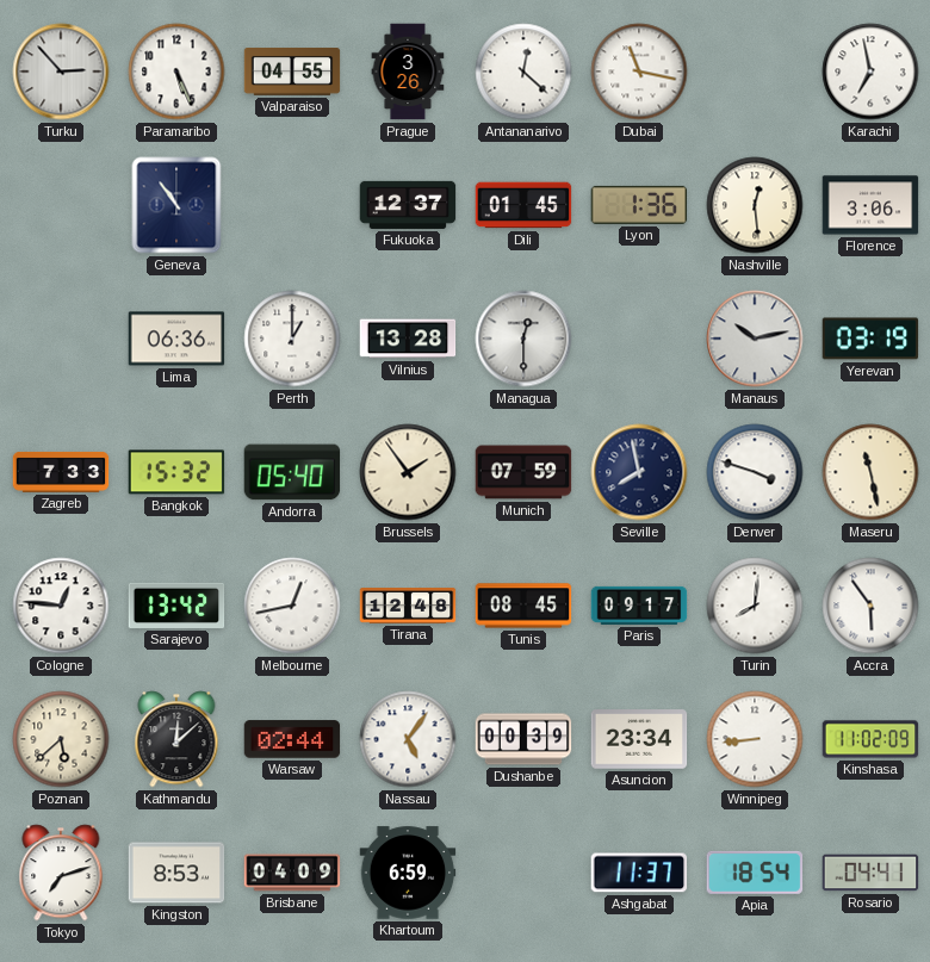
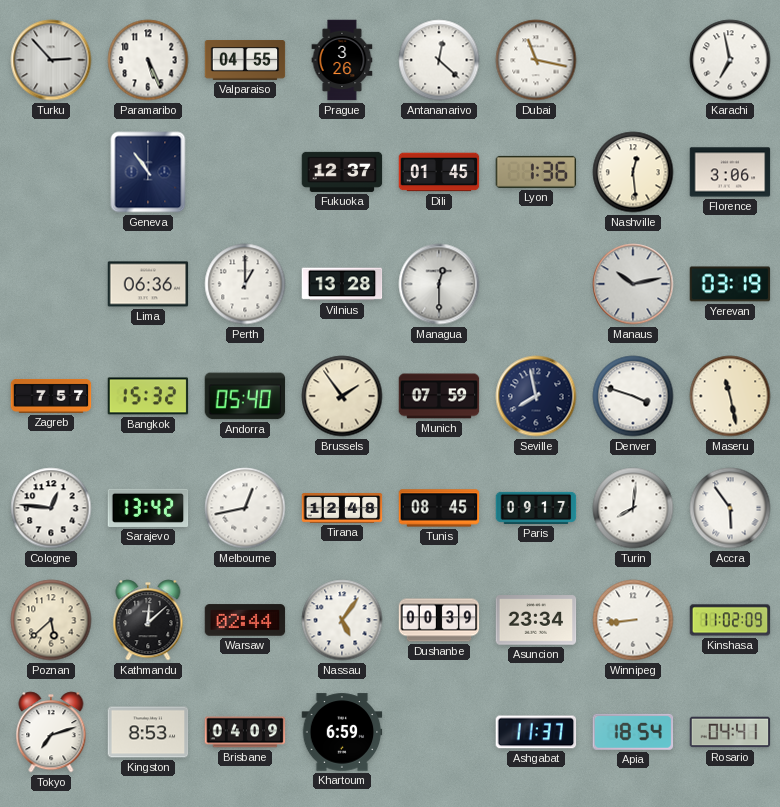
Zagreb: 7:33 -> 7:57
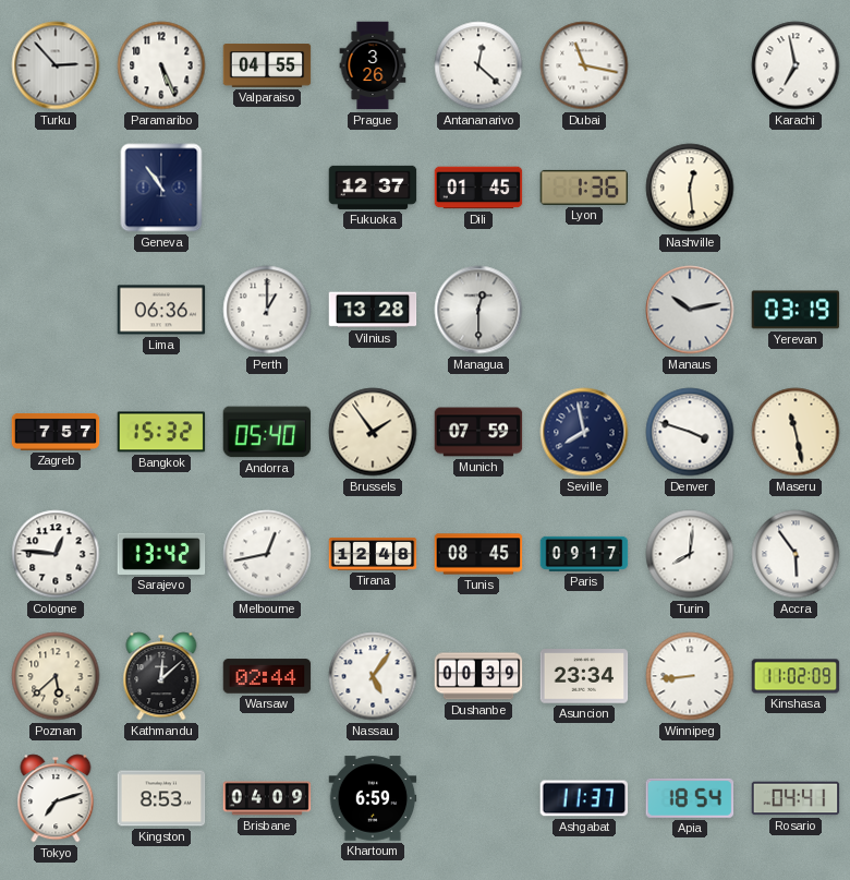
Florence: 3:06 -> none
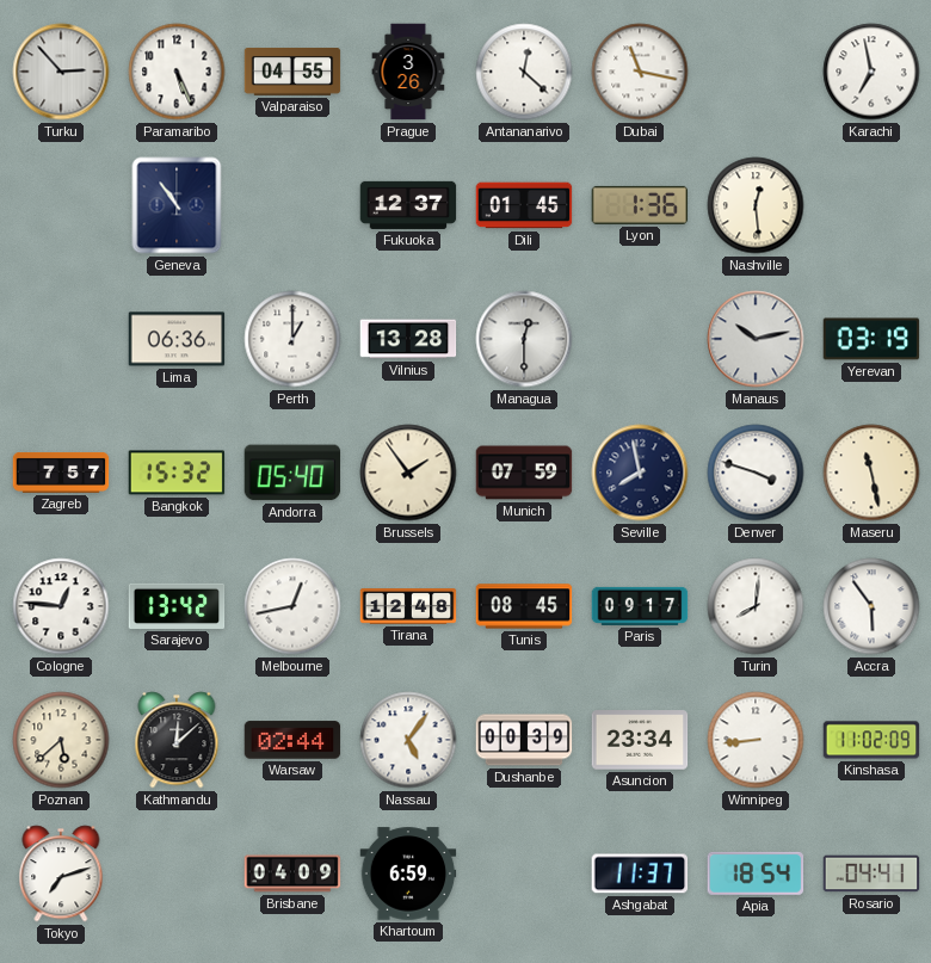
Kingston: 8:53 -> none
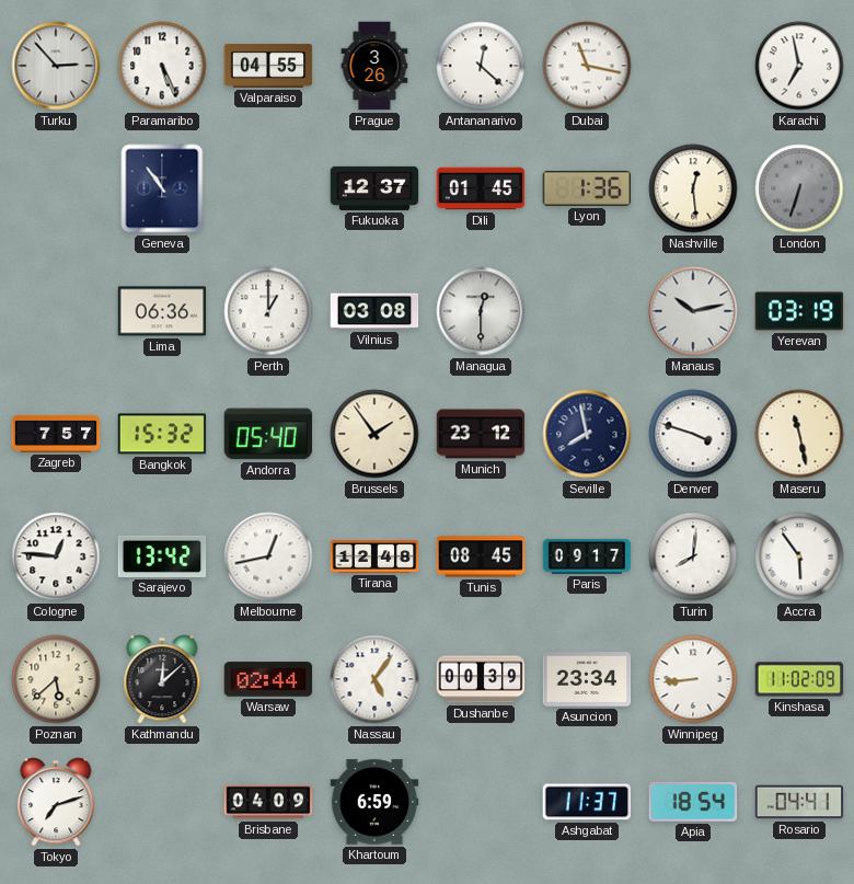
London: none -> 6:33
Vilnius: 13:28 -> 03:08
Munich: 07:59 -> 23:12
